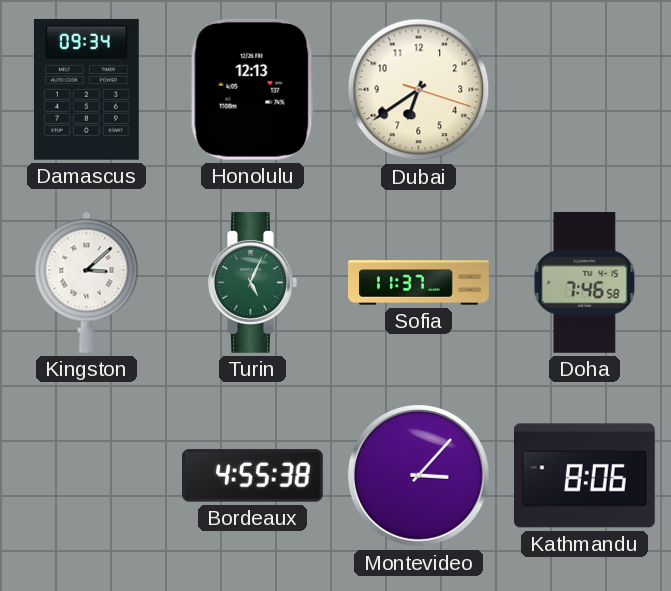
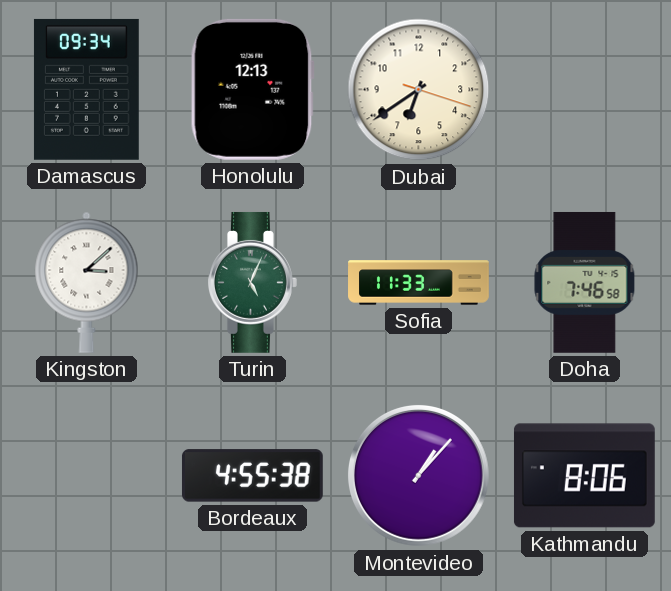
Sofia: 11:37 -> 11:33
Montevideo: 3:07 -> 1:07
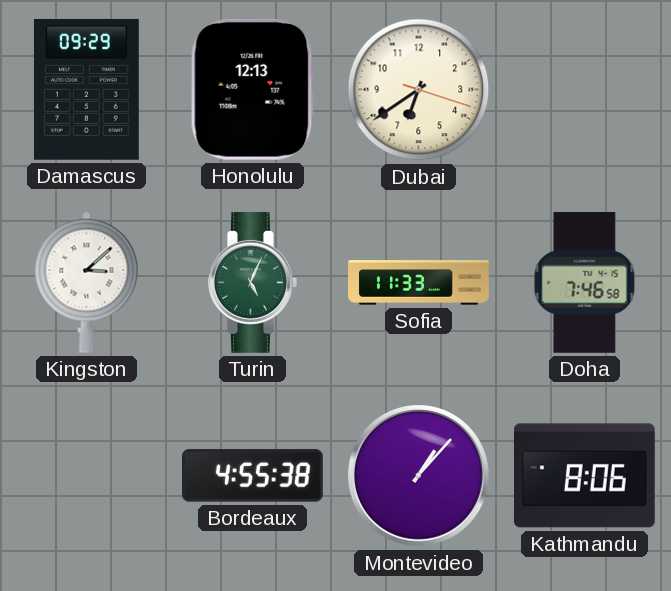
Damascus: 09:34 -> 09:29
